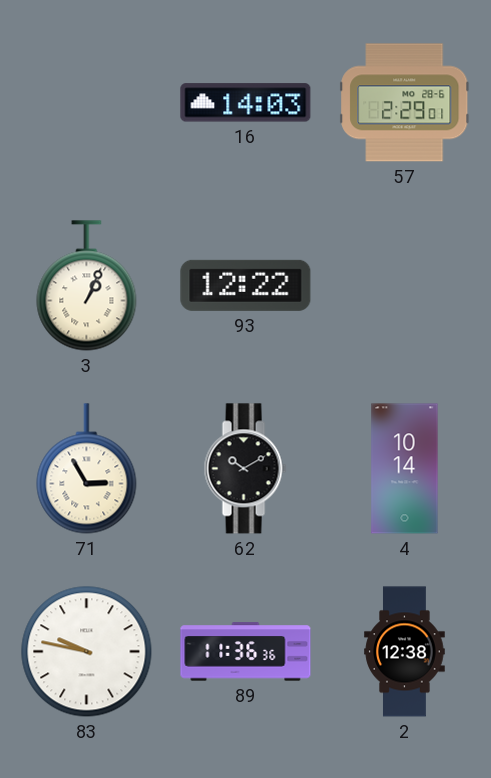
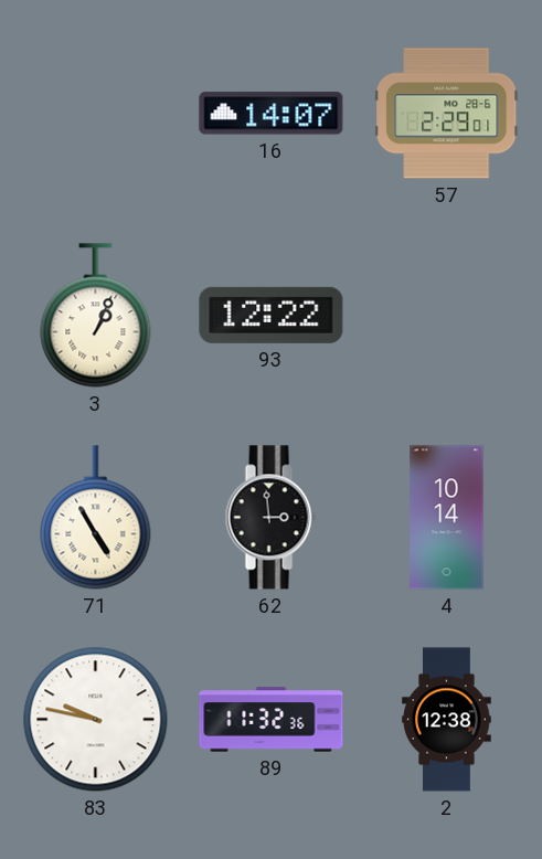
16: 14:03 -> 14:07
71: 2:55 -> 4:55
62: 10:10 -> 2:59
89: 11:36 -> 11:32
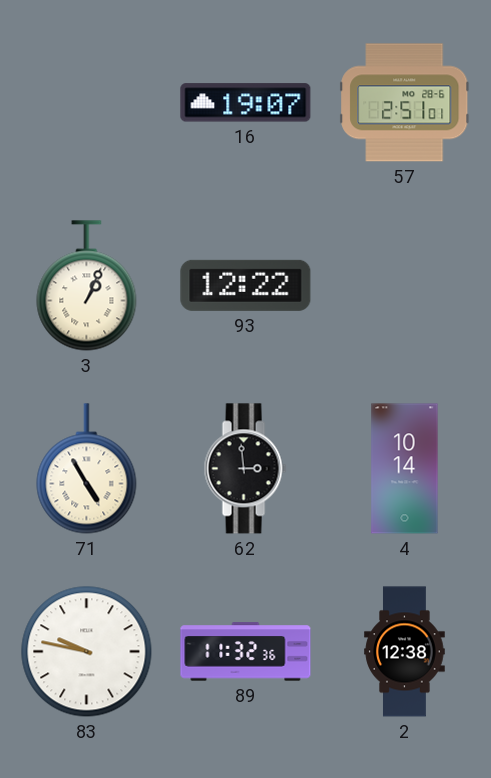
16: 14:07 -> 19:07
57: 2:29 -> 2:51
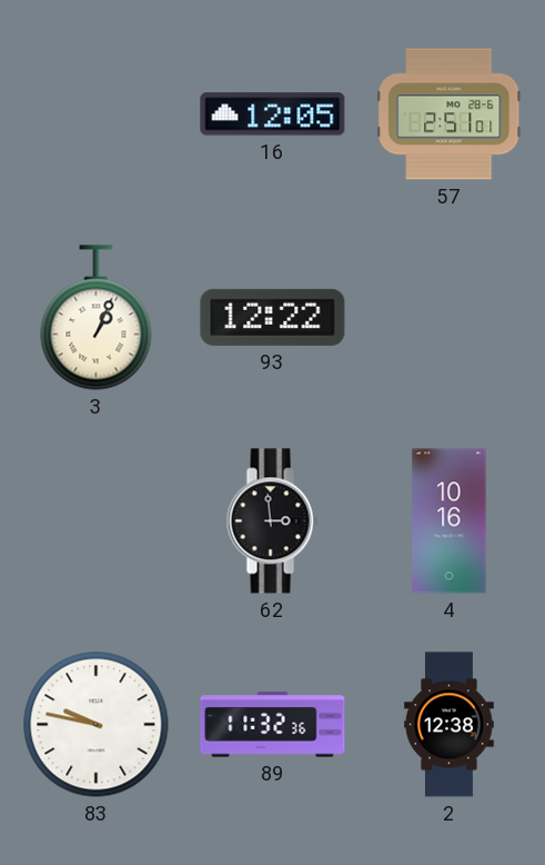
16: 19:07 -> 12:05
71: 4:55 -> none
4: 10:14 -> 10:16
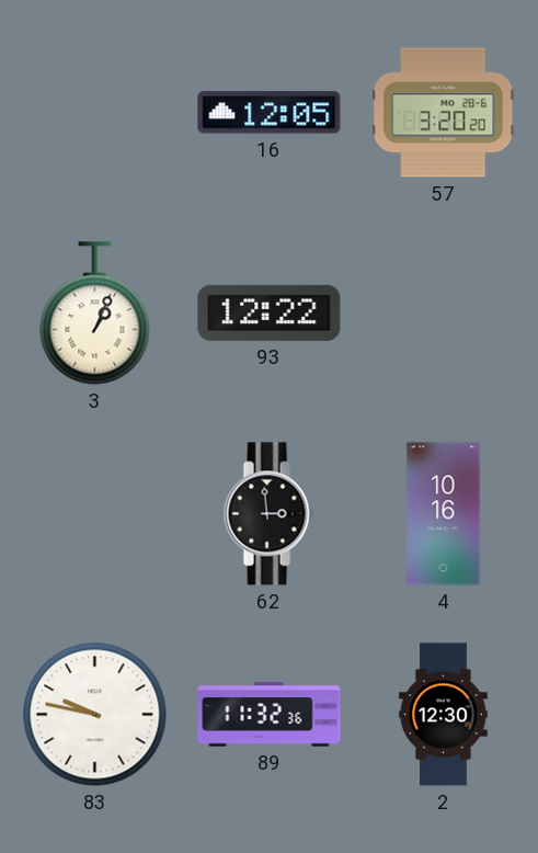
57: 2:51 -> 3:20
2: 12:38 -> 12:30
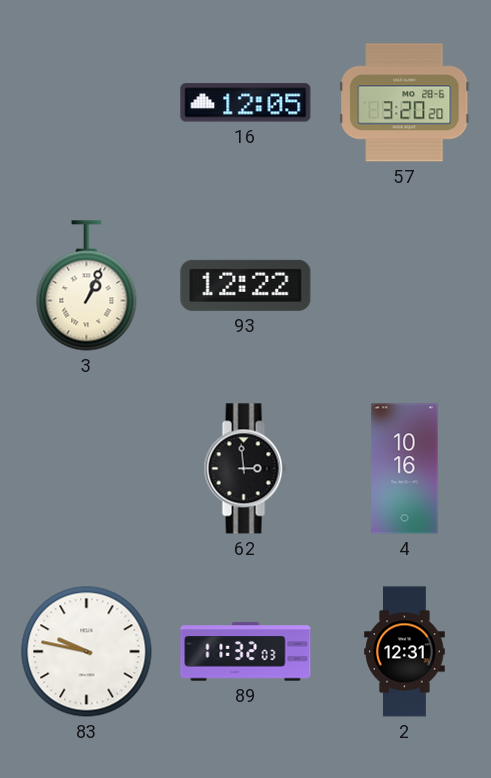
89: 11:32:36 -> 11:32:03
2: 12:30 -> 12:31
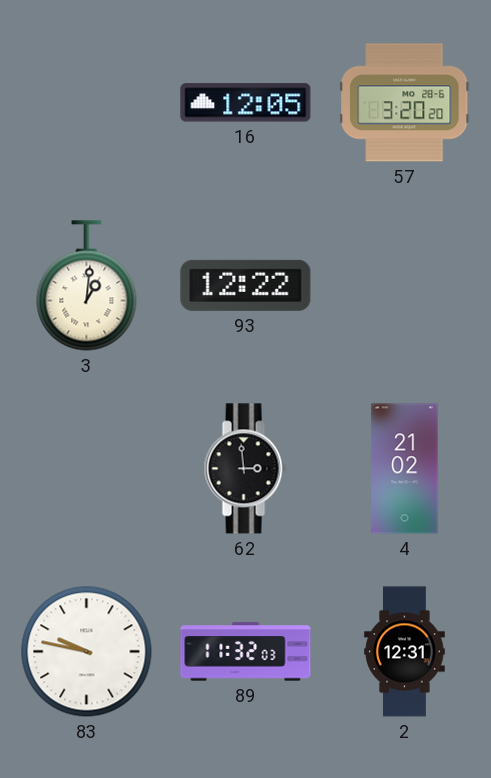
3: 1:04 -> 1:01
4: 10:16 -> 21:02
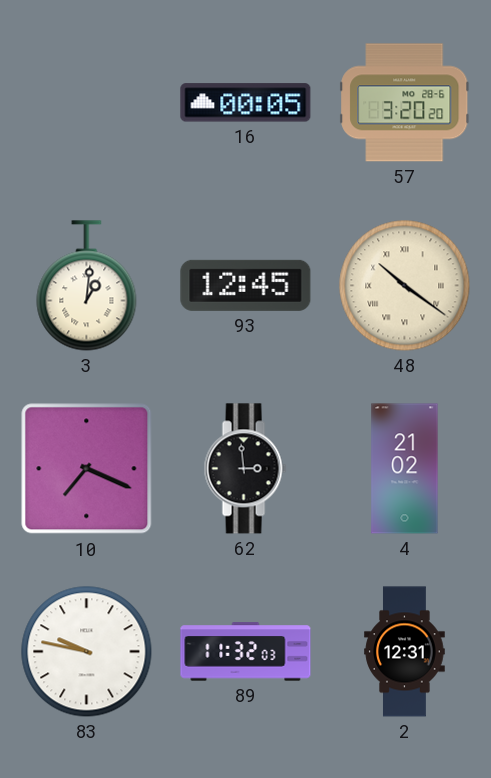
16: 12:05 -> 00:05
93: 12:22 -> 12:45
48: none -> 10:21
10: none -> 7:19
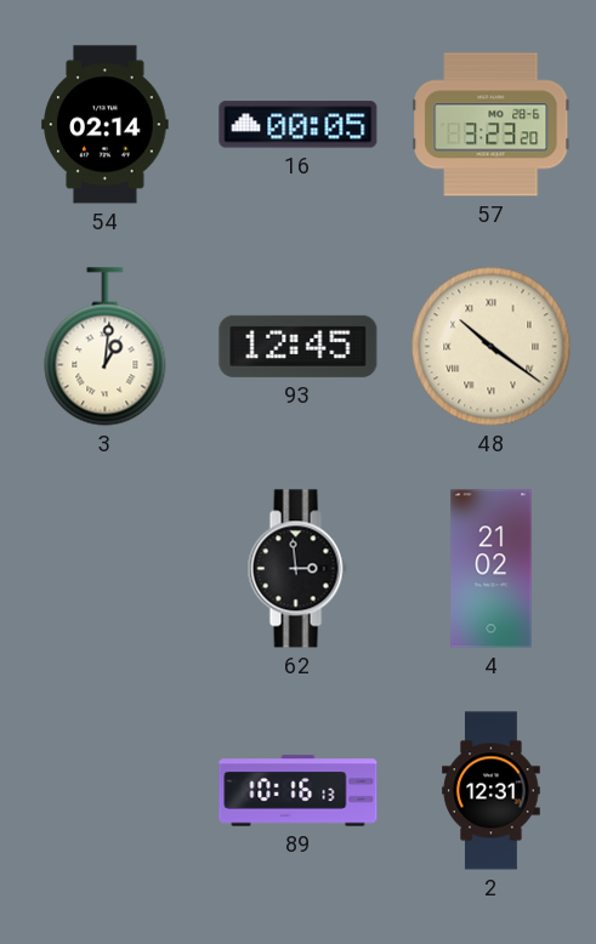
54: none -> 02:14
57: 3:20 -> 3:23
10: 7:19 -> none
83: 9:47 -> none
89: 11:32 -> 10:16
